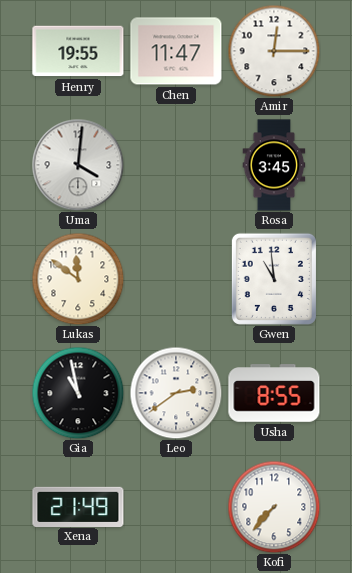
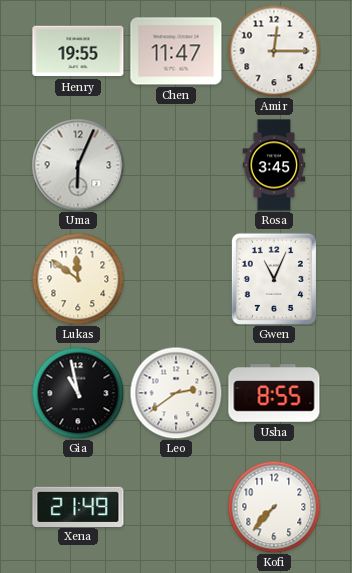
Uma: 4:01 -> 6:04
Gwen: 10:59 -> 11:04
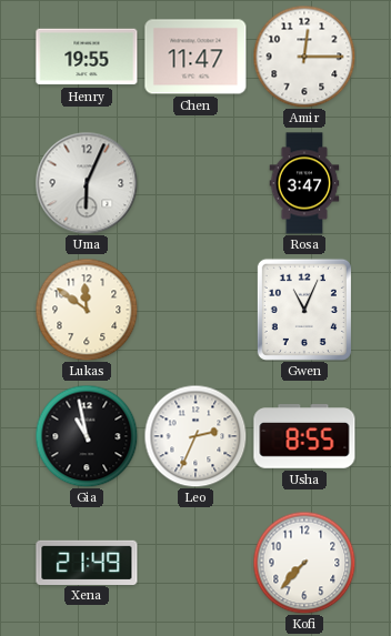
Rosa: 3:45 -> 3:47
Leo: 2:39 -> 2:34
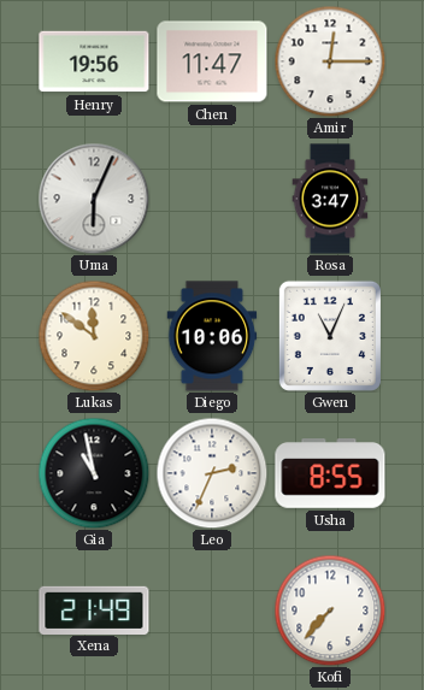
Henry: 19:55 -> 19:56
Diego: none -> 10:06
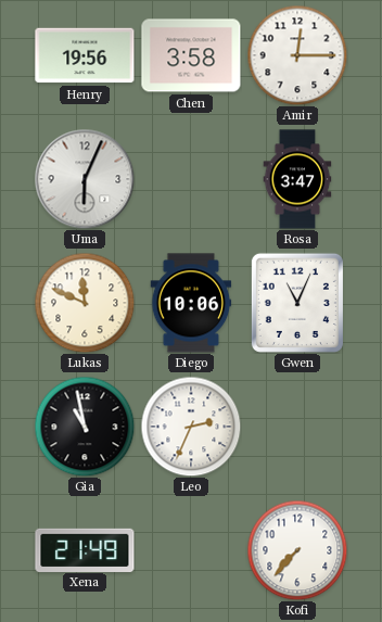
Chen: 11:47 -> 3:58
Lukas: 11:51 -> 11:49
Usha: 8:55 -> none
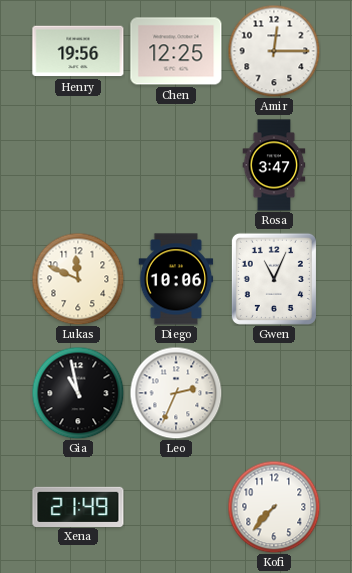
Chen: 3:58 -> 12:25
Uma: 6:04 -> none
